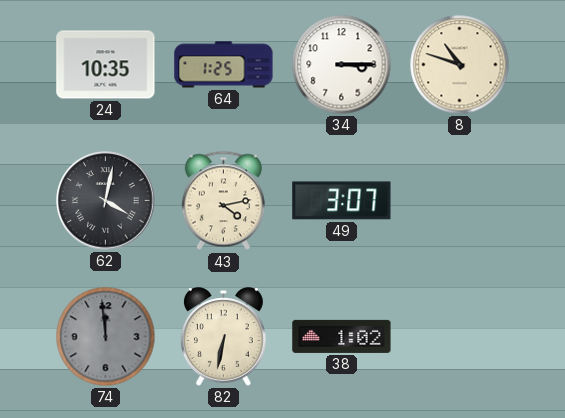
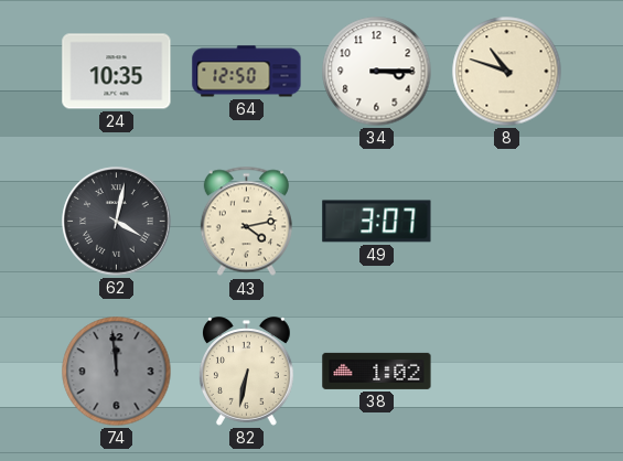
64: 1:25 -> 12:50
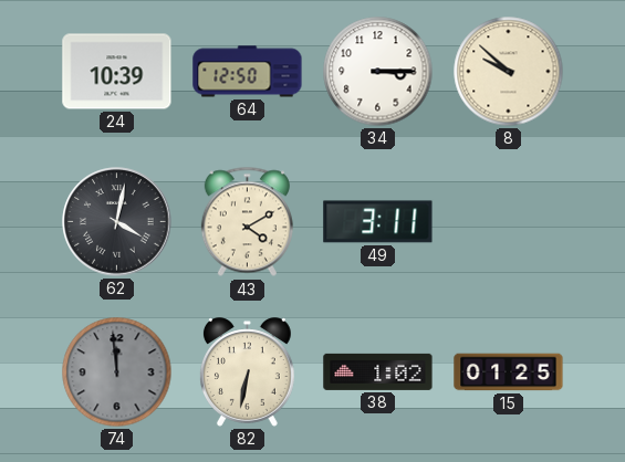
24: 10:35 -> 10:39
8: 10:48 -> 9:52
43: 4:13 -> 4:10
49: 3:07 -> 3:11
15: none -> 01:25
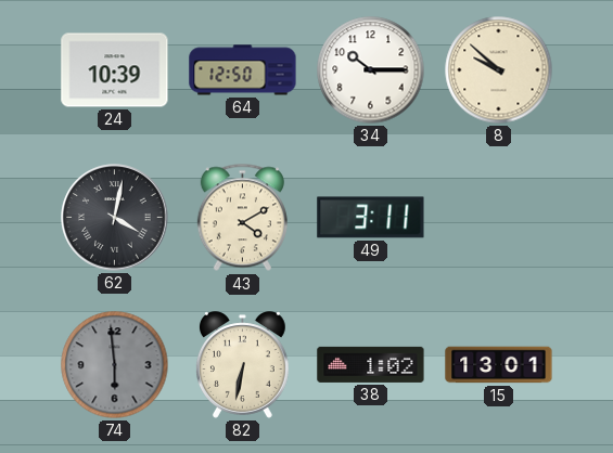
34: 3:15 -> 10:15
74: 11:59 -> 5:59
15: 01:25 -> 13:01
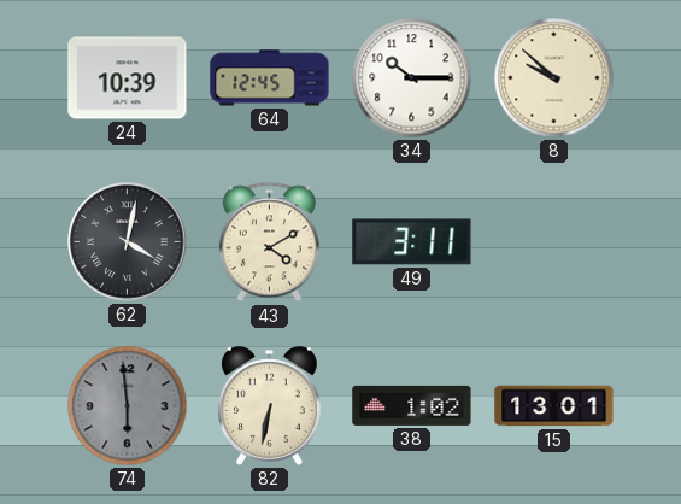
64: 12:50 -> 12:45
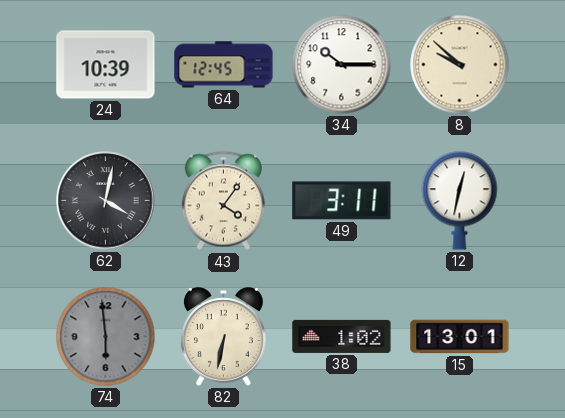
43: 4:10 -> 4:06
12: none -> 12:32
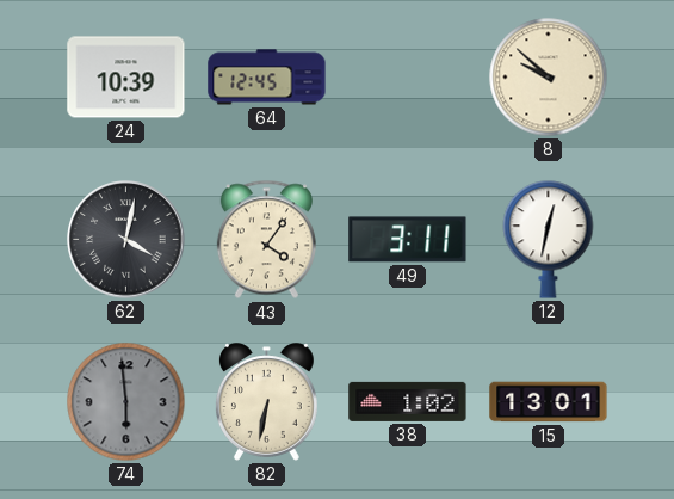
34: 10:15 -> none
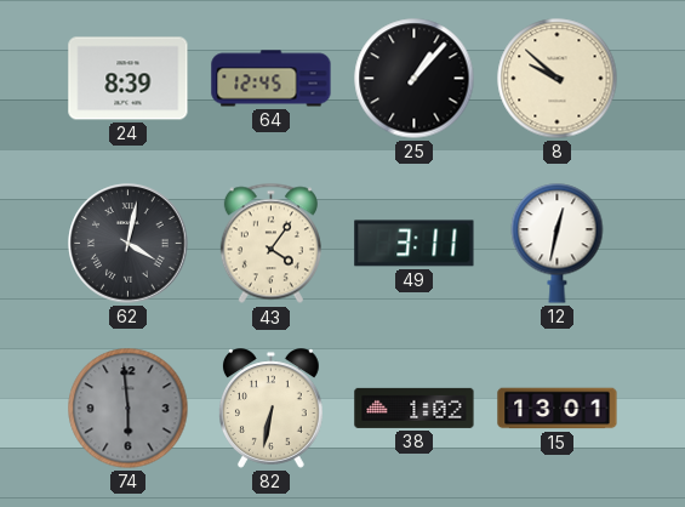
24: 10:39 -> 8:39
25: none -> 1:07
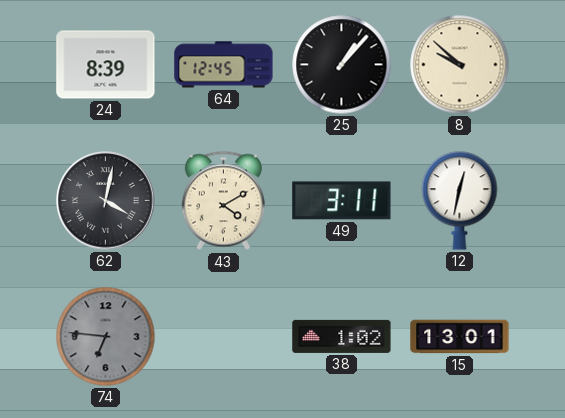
43: 4:06 -> 4:10
74: 5:59 -> 6:46
82: 6:32 -> none
